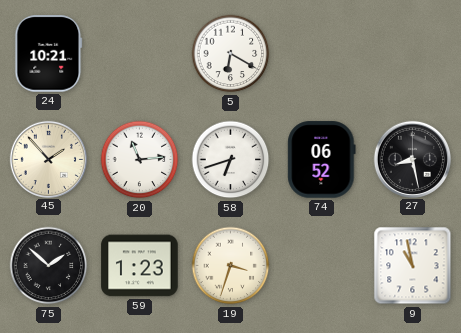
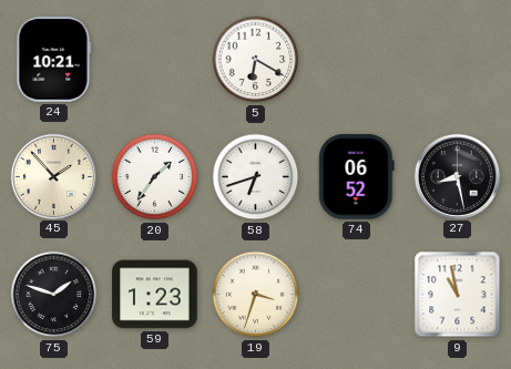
20: 11:14 -> 1:36
75: 1:52 -> 1:48
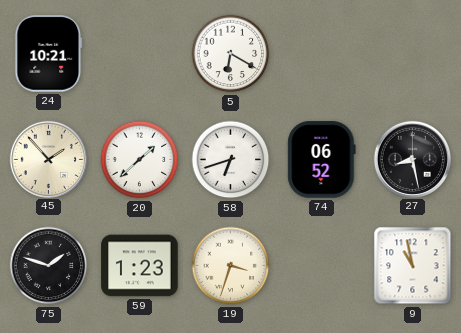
20: 1:36 -> 1:38
